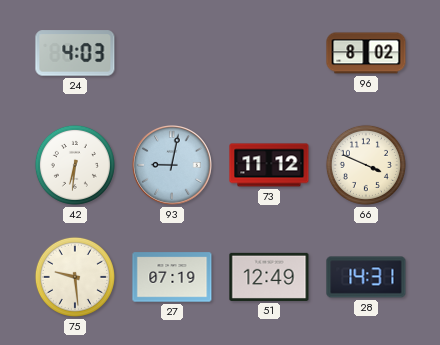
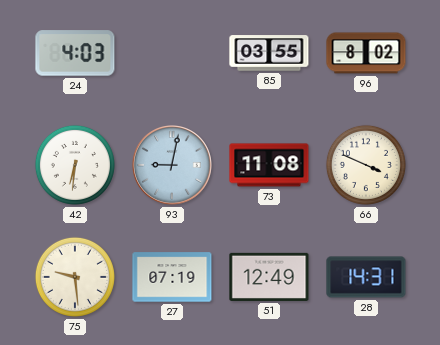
85: none -> 03:55
73: 11:12 -> 11:08
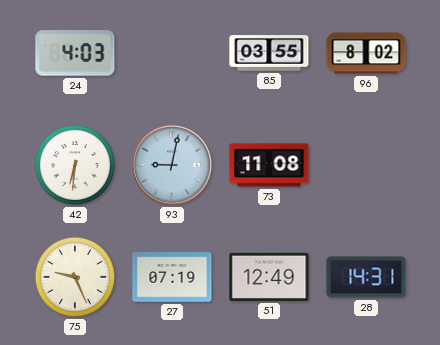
66: 3:49 -> none
75: 9:29 -> 9:26
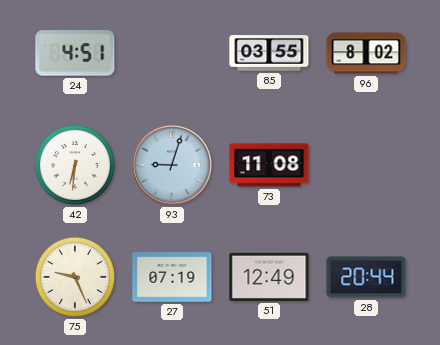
24: 4:03 -> 4:51
93: 9:02 -> 9:03
28: 14:31 -> 20:44
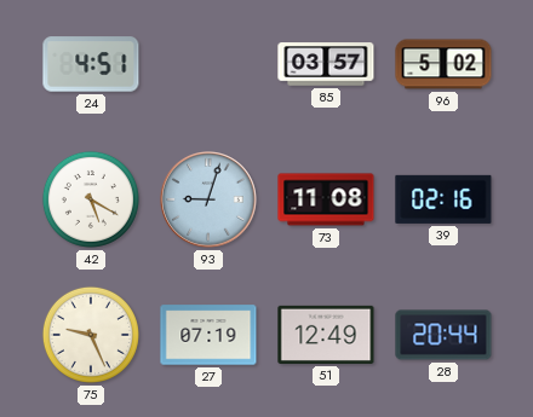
85: 03:55 -> 03:57
96: 8:02 -> 5:02
42: 6:31 -> 5:20
39: none -> 02:16
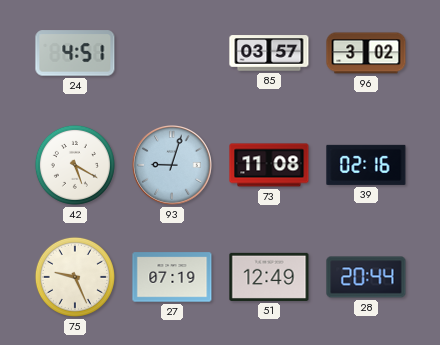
96: 5:02 -> 3:02
